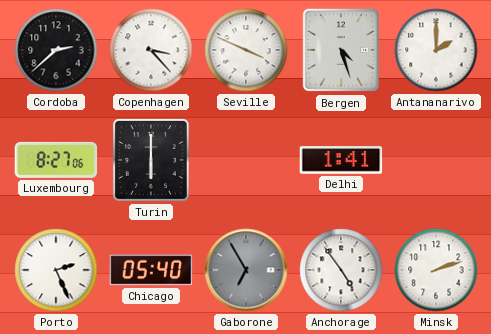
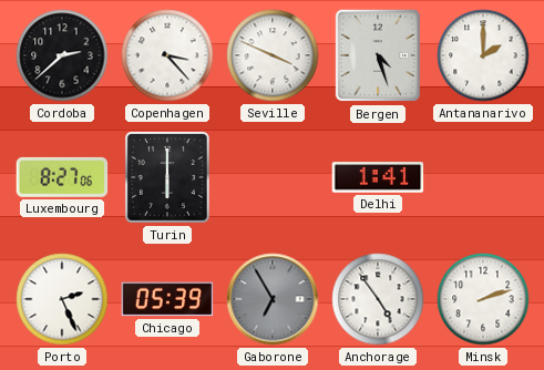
Chicago: 05:40 -> 05:39
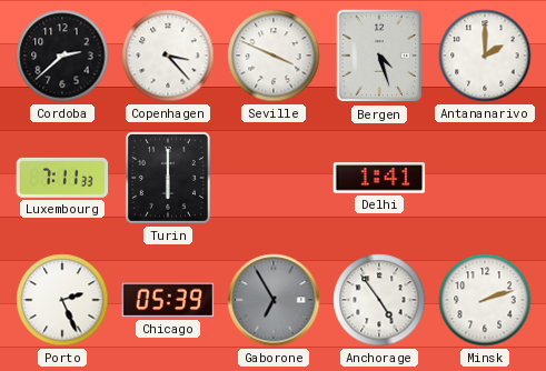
Luxembourg: 8:27 -> 7:11
